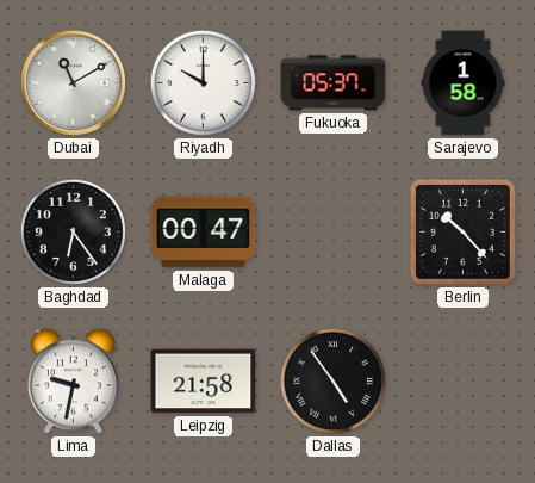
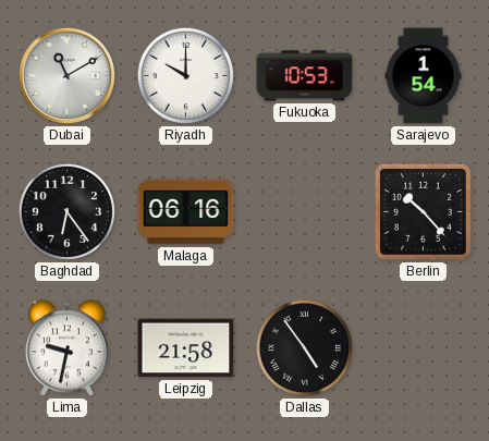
Fukuoka: 05:37 -> 10:53
Sarajevo: 1:58 -> 1:54
Malaga: 00:47 -> 06:16
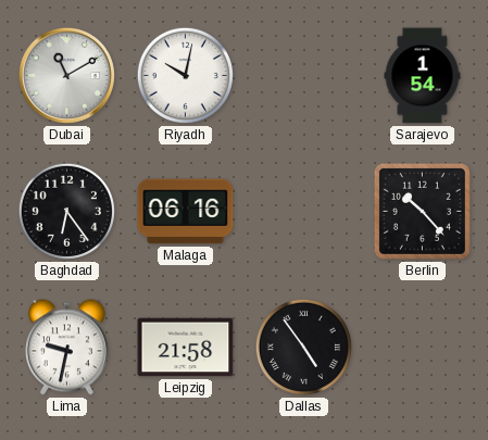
Riyadh: 10:00 -> 10:02
Fukuoka: 10:53 -> none
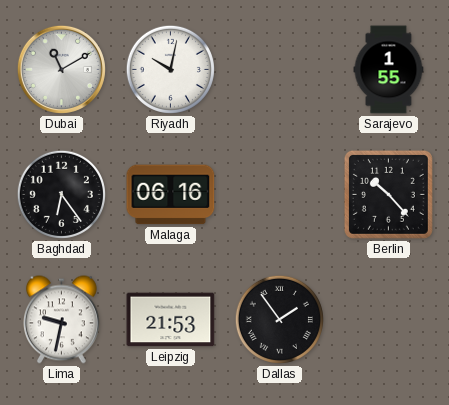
Sarajevo: 1:54 -> 1:55
Leipzig: 21:58 -> 21:53
Dallas: 4:54 -> 1:54
